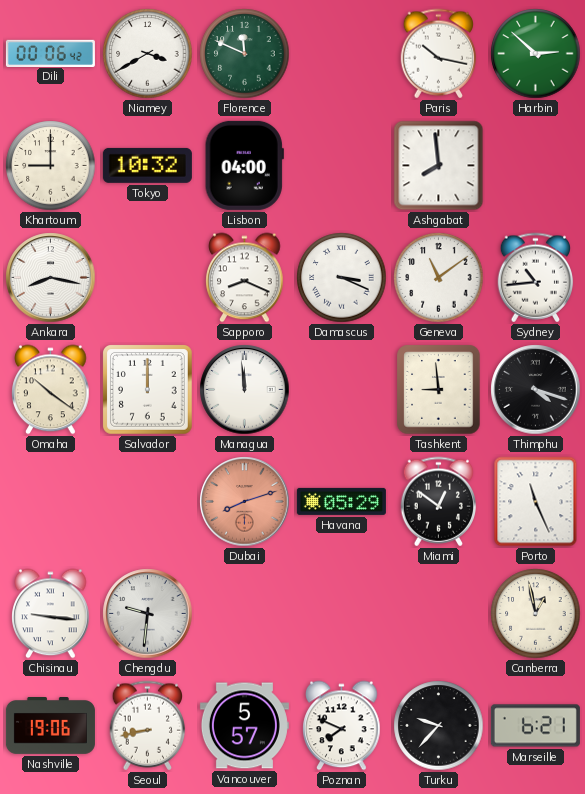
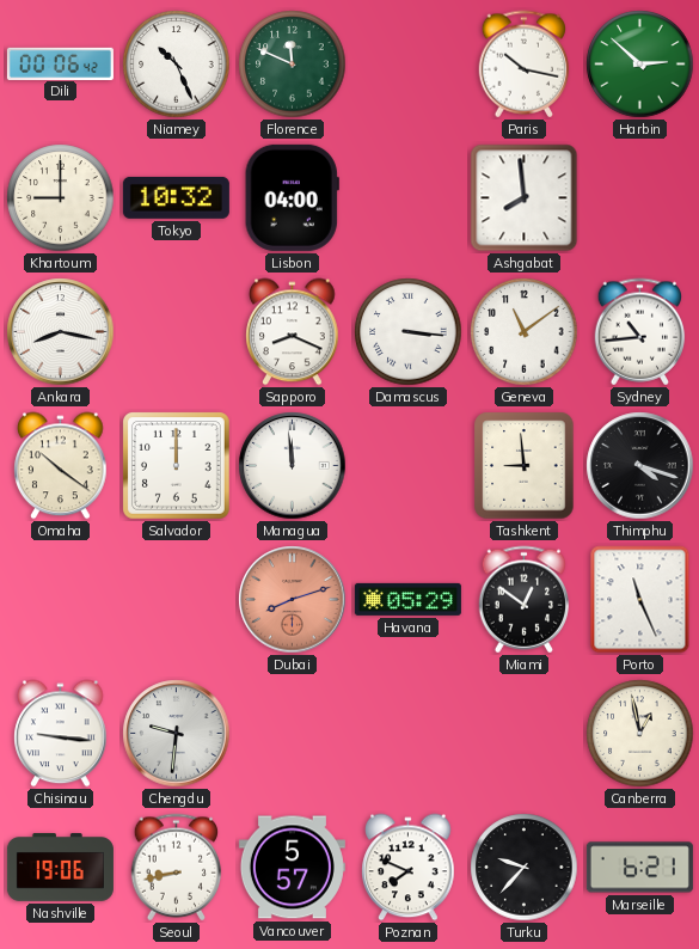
Niamey: 3:40 -> 10:26
Damascus: 3:19 -> 3:16
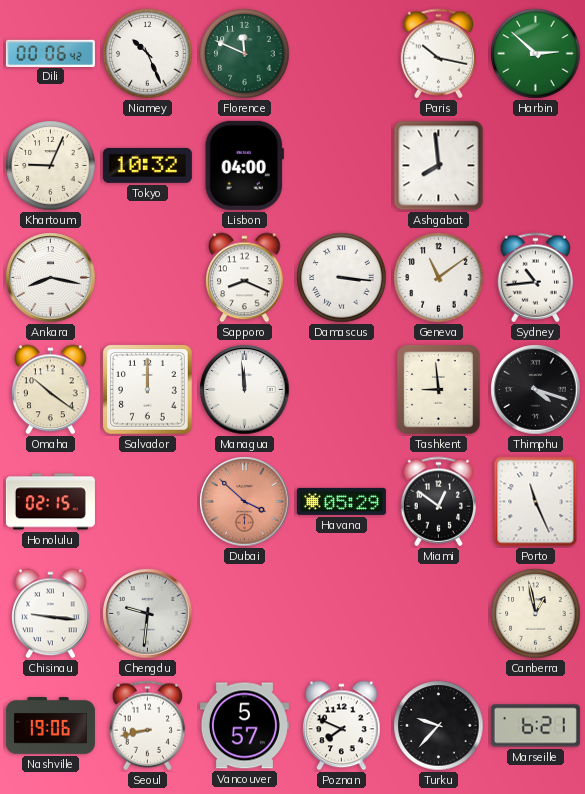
Khartoum: 9:00 -> 9:04
Honolulu: none -> 02:15
Dubai: 8:12 -> 3:52
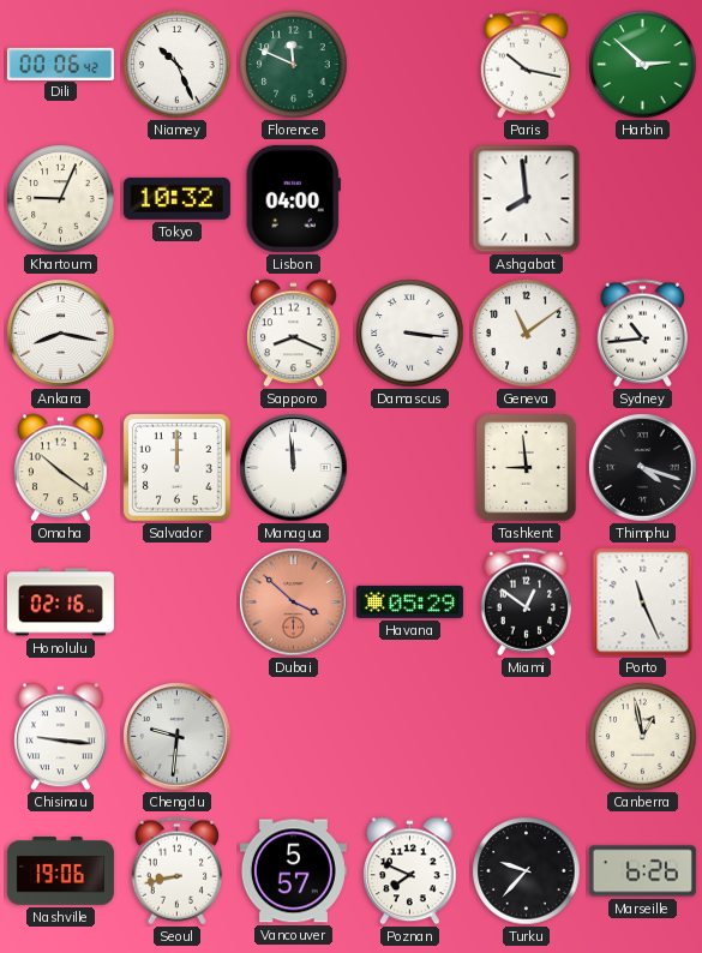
Honolulu: 02:15 -> 02:16
Marseille: 6:21 -> 6:26
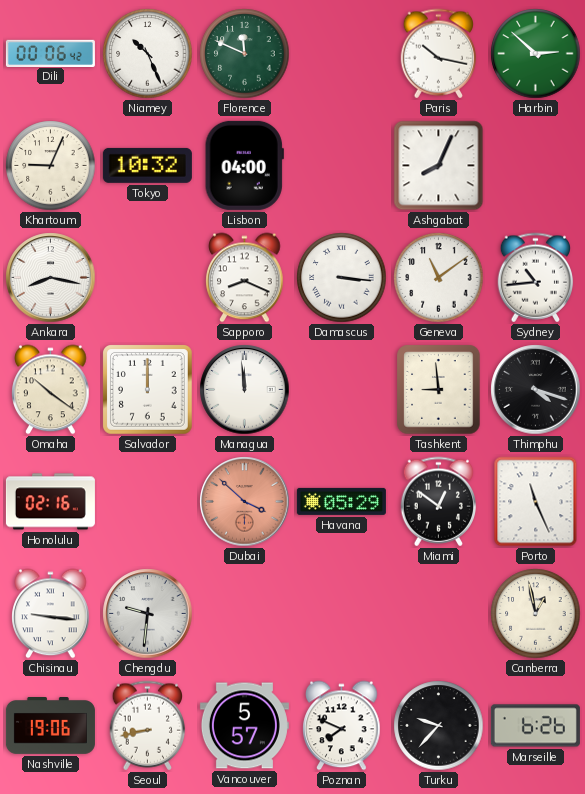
Ashgabat: 7:59 -> 8:04
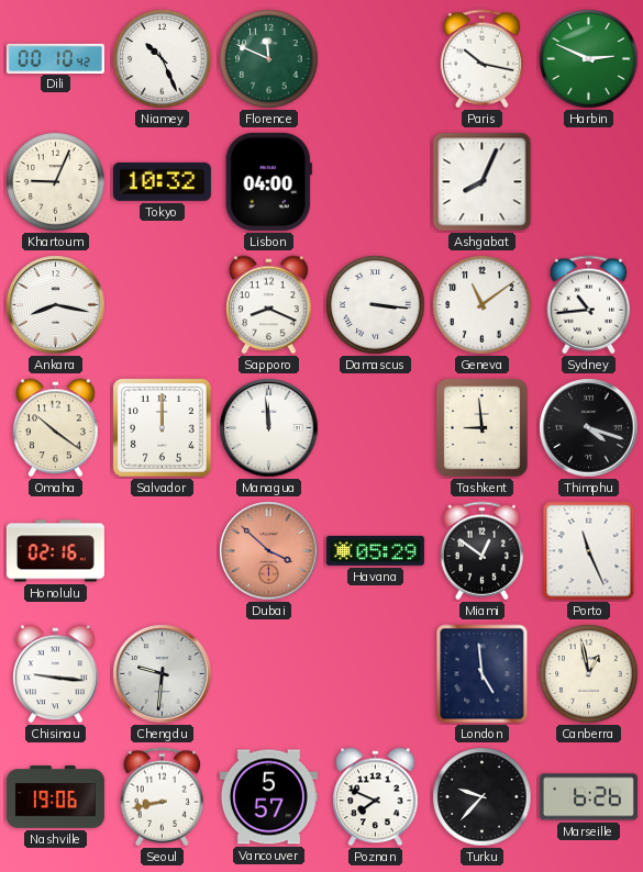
Dili: 00:06 -> 00:10
Harbin: 2:52 -> 2:49
London: none -> 4:59
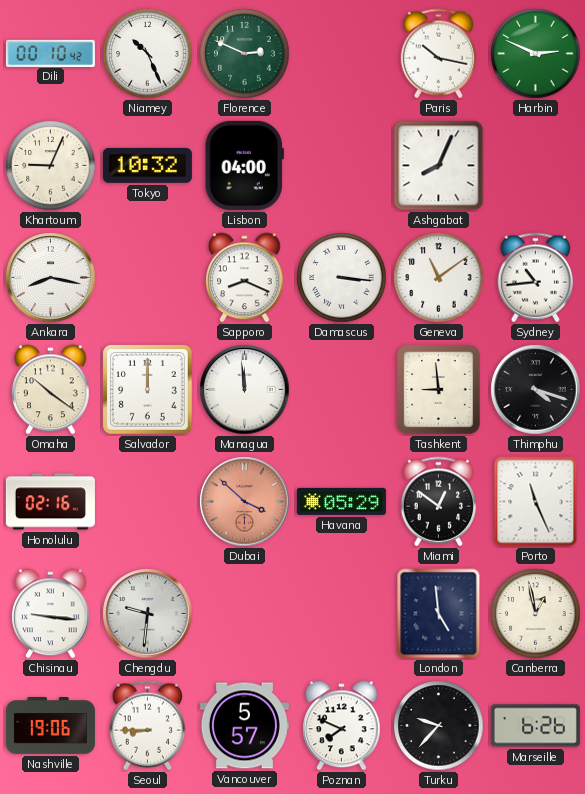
Florence: 11:49 -> 2:49
Seoul: 8:43 -> 8:45
